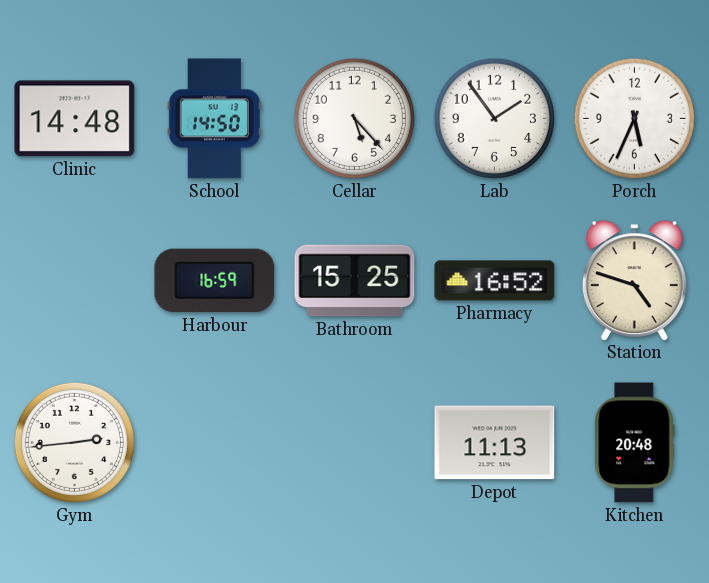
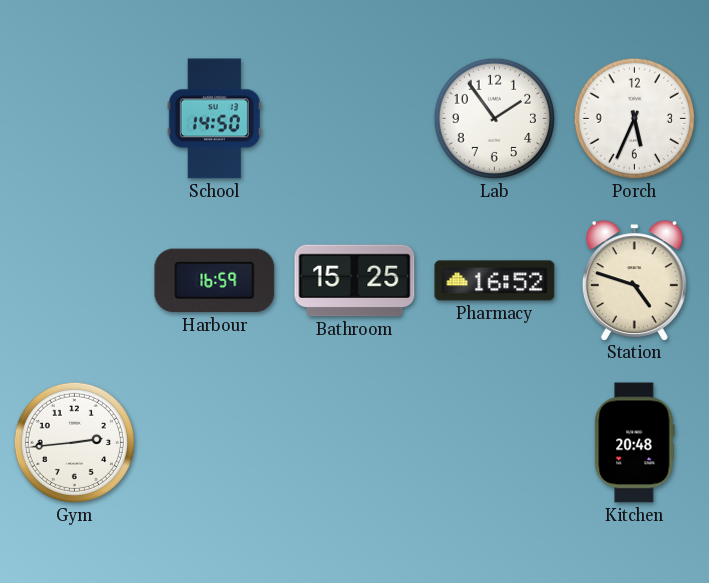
Clinic: 14:48 -> none
Cellar: 5:23 -> none
Depot: 11:13 -> none
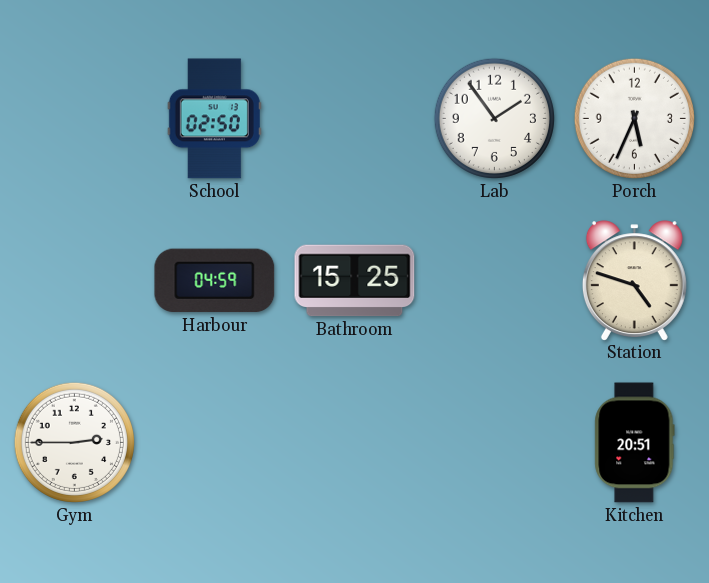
School: 14:50 -> 02:50
Harbour: 16:59 -> 04:59
Pharmacy: 16:52 -> none
Gym: 2:44 -> 2:45
Kitchen: 20:48 -> 20:51
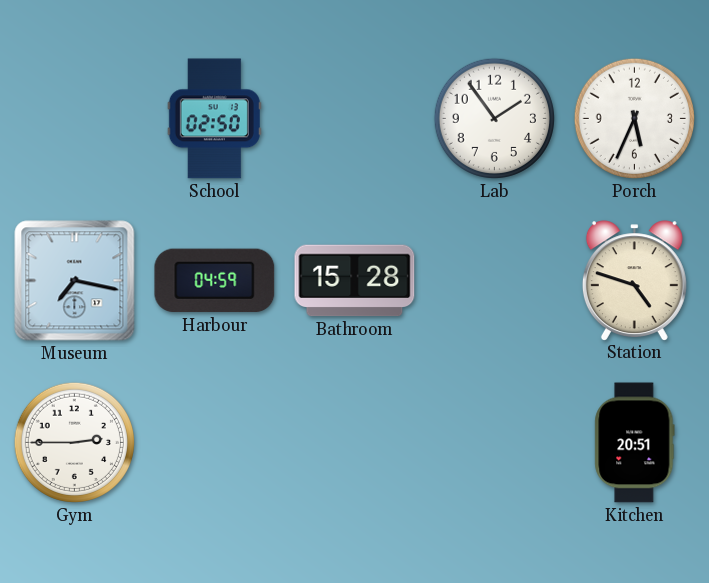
Museum: none -> 7:17
Bathroom: 15:25 -> 15:28
